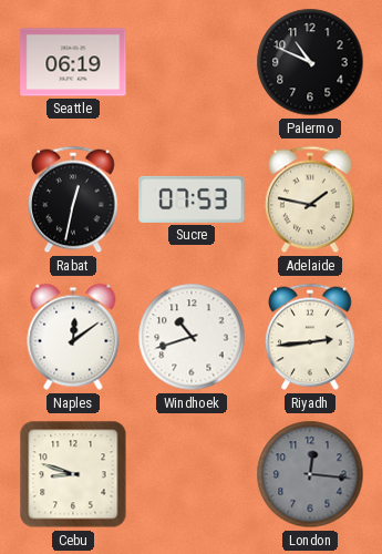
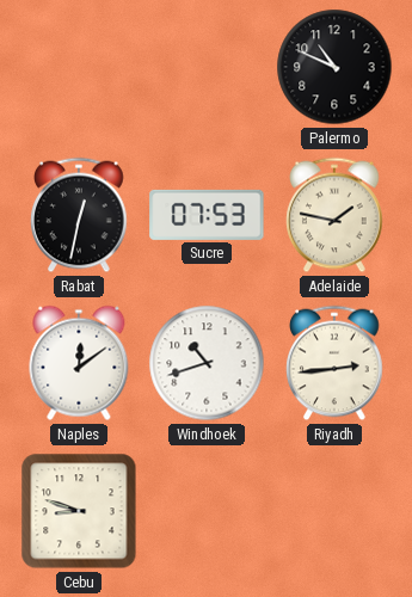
Seattle: 06:19 -> none
London: 12:16 -> none
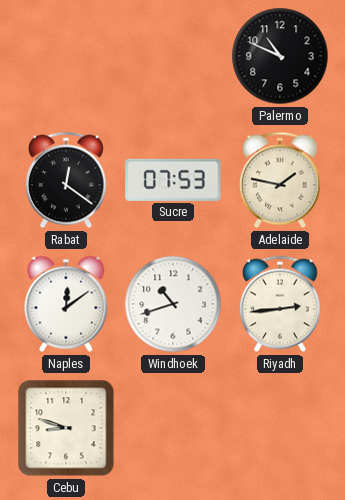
Rabat: 12:32 -> 12:21
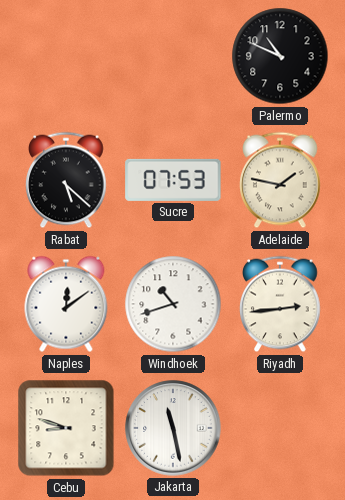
Rabat: 12:21 -> 5:22
Jakarta: none -> 11:28
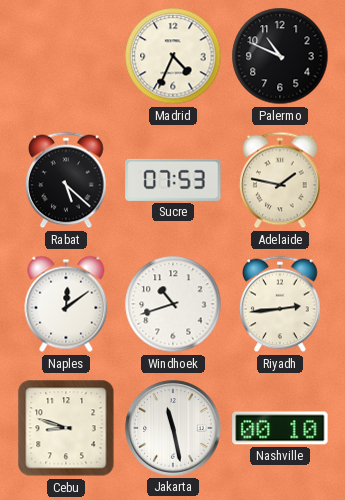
Madrid: none -> 4:34
Nashville: none -> 00:10
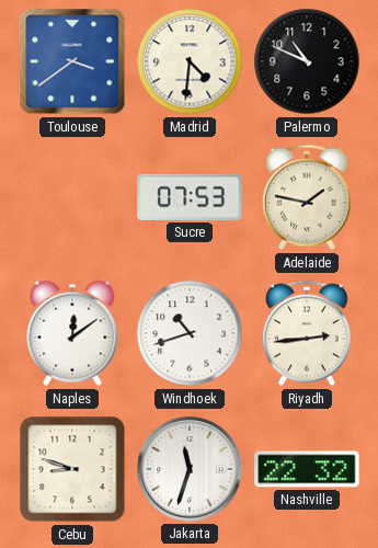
Toulouse: none -> 3:39
Madrid: 4:34 -> 4:31
Rabat: 5:22 -> none
Jakarta: 11:28 -> 11:33
Nashville: 00:10 -> 22:32
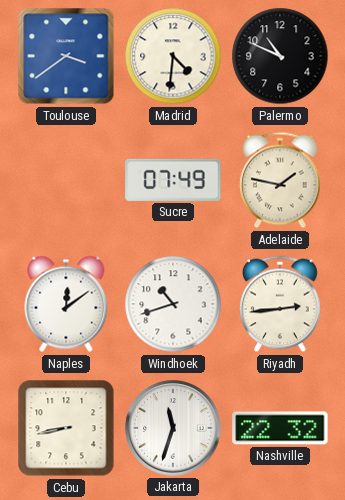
Sucre: 07:53 -> 07:49
Cebu: 8:48 -> 8:43
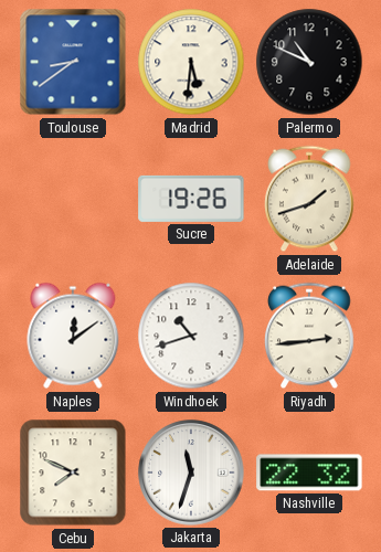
Toulouse: 3:39 -> 8:39
Madrid: 4:31 -> 5:31
Sucre: 07:49 -> 19:26
Adelaide: 1:47 -> 1:42
Cebu: 8:43 -> 7:49
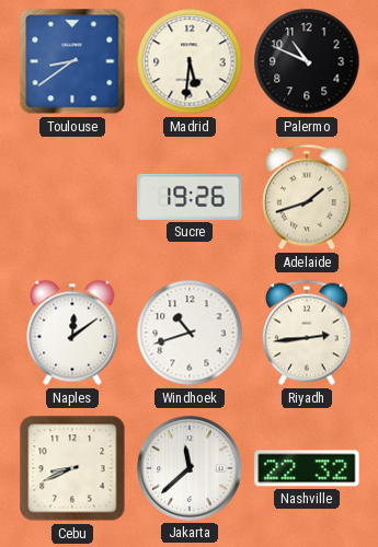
Cebu: 7:49 -> 8:41
Jakarta: 11:33 -> 11:38
